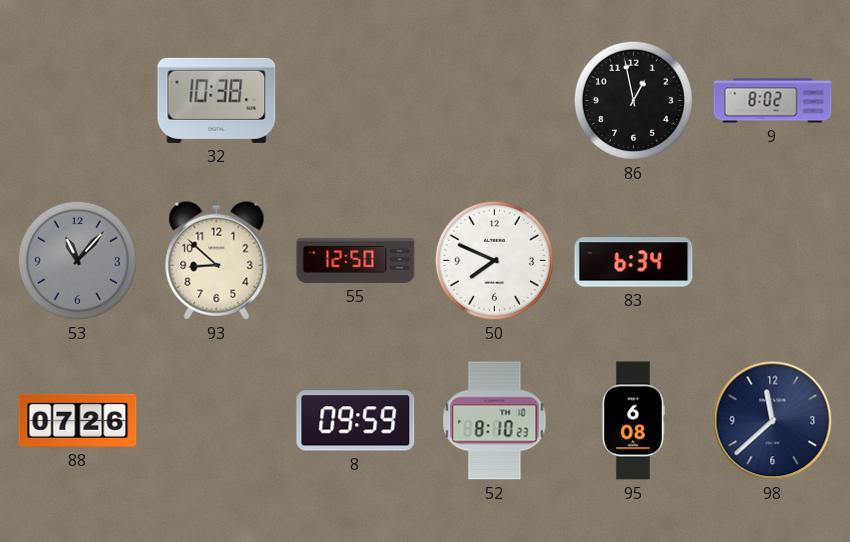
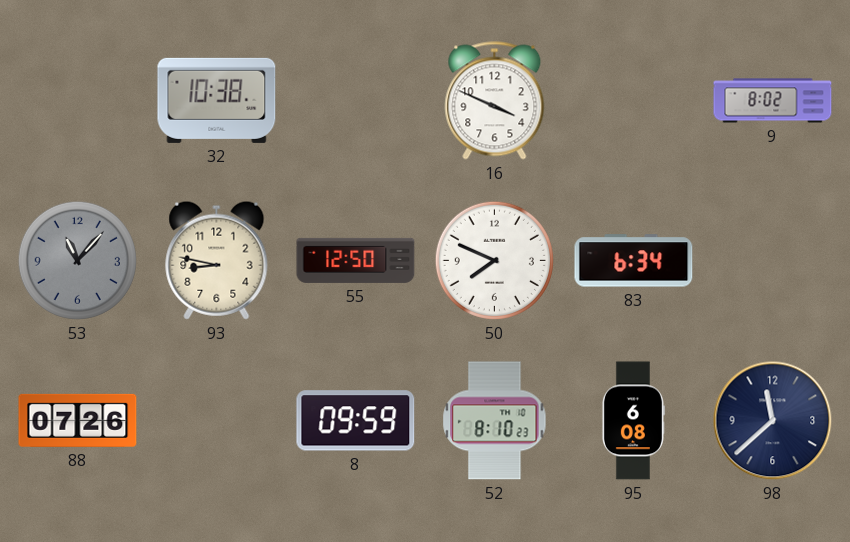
16: none -> 3:49
86: 12:58 -> none
93: 8:52 -> 8:47
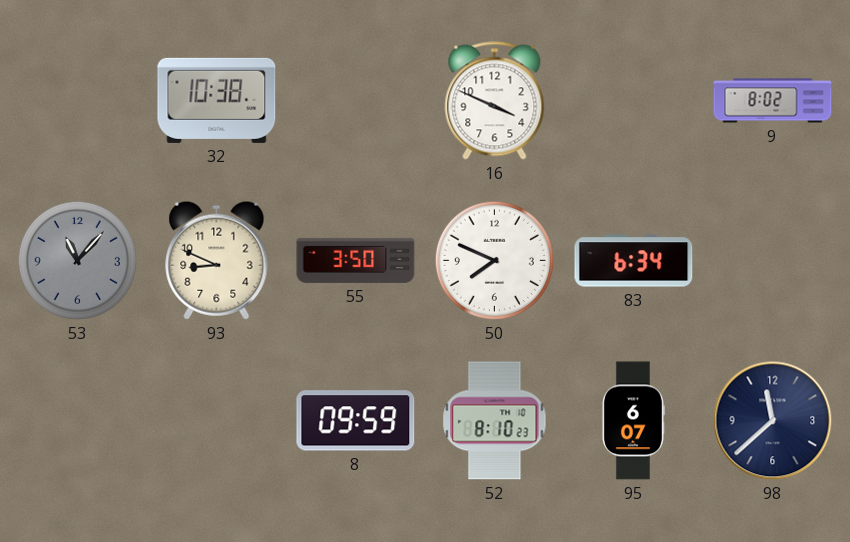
93: 8:47 -> 8:49
55: 12:50 -> 3:50
88: 07:26 -> none
95: 6:08 -> 6:07
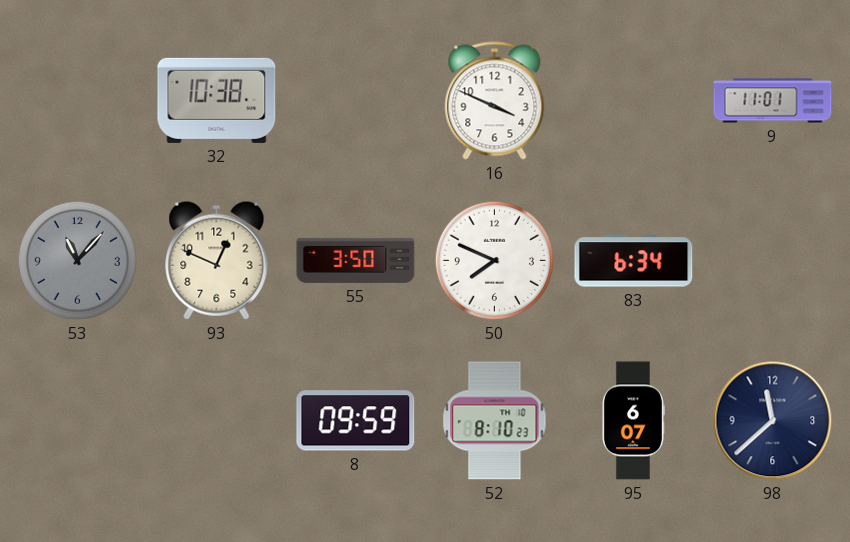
9: 8:02 -> 11:01
93: 8:49 -> 12:49
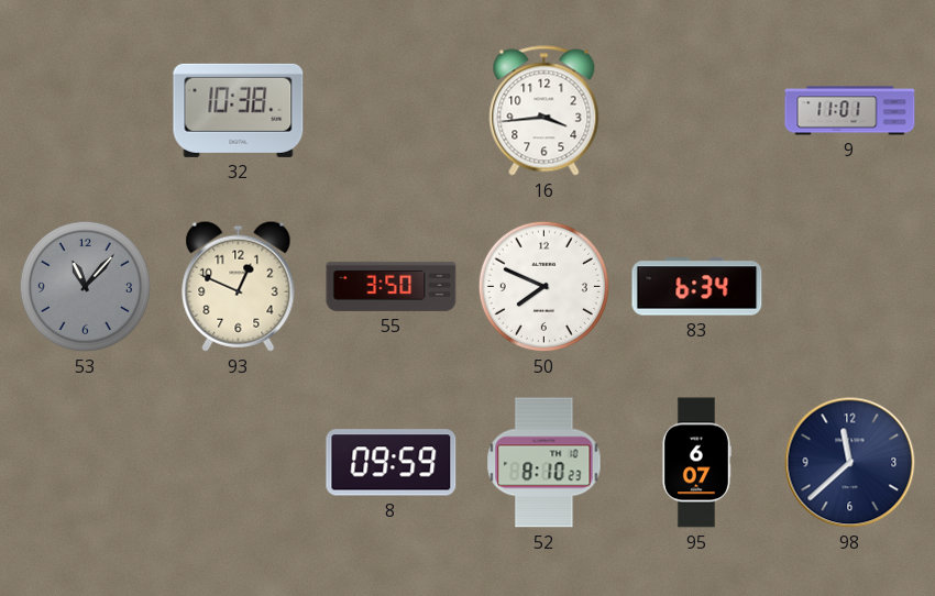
16: 3:49 -> 3:44
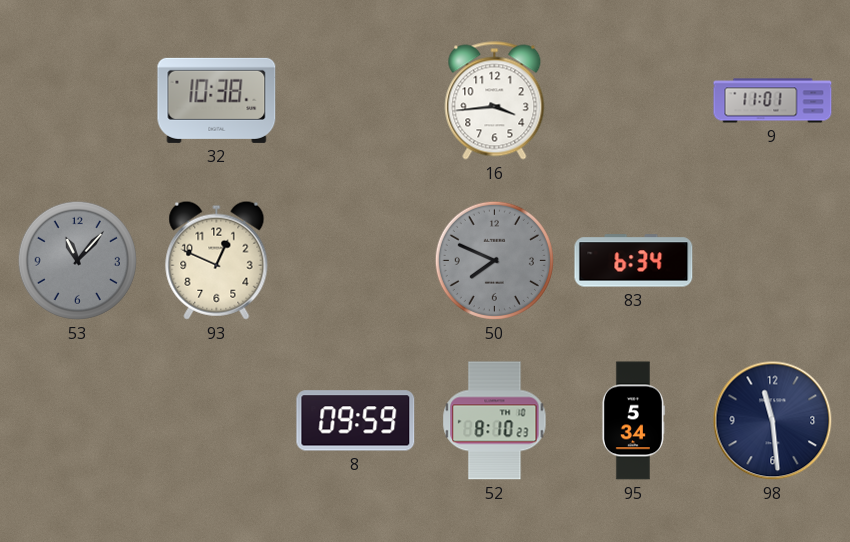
55: 3:50 -> none
50 dial: white -> grey
95: 6:07 -> 5:34
98: 11:38 -> 11:29
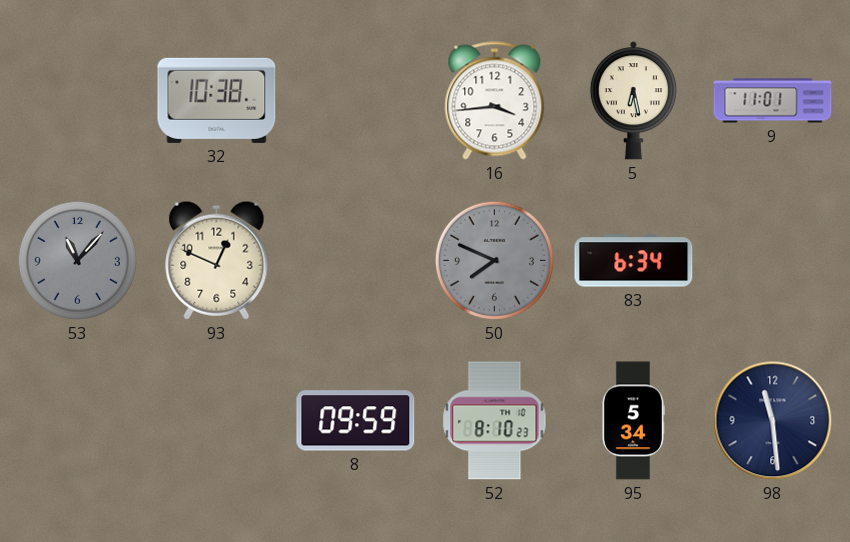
5: none -> 6:28
